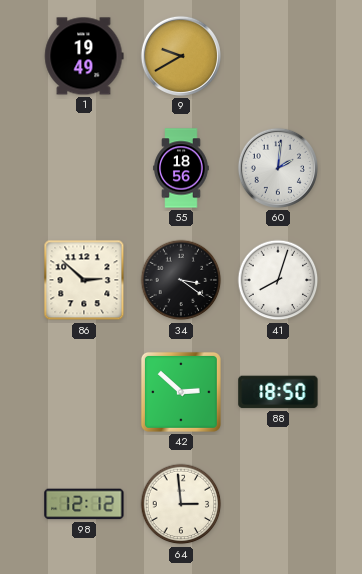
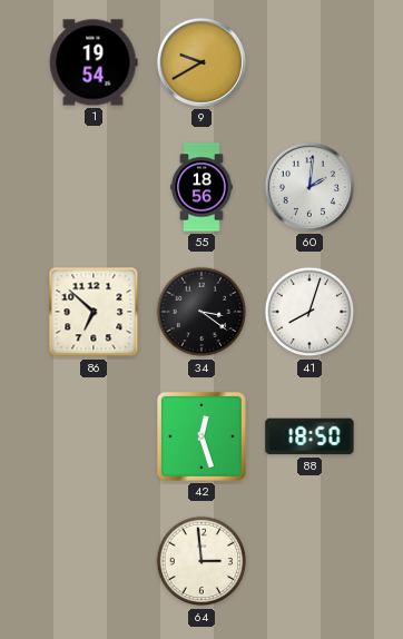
1: 19:49 -> 19:54
86: 2:52 -> 6:52
42: 2:52 -> 12:27
98: 12:12 -> none
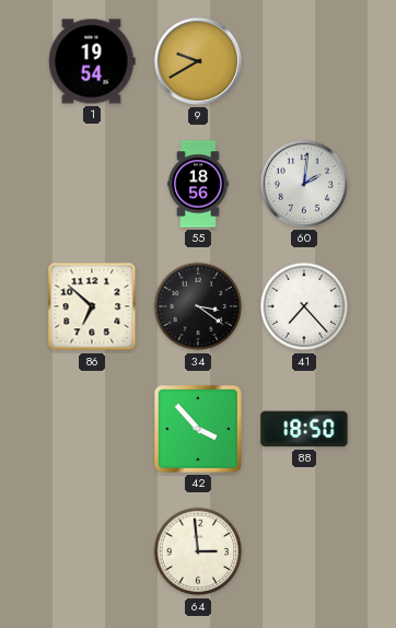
41: 8:03 -> 7:23
42: 12:27 -> 3:53
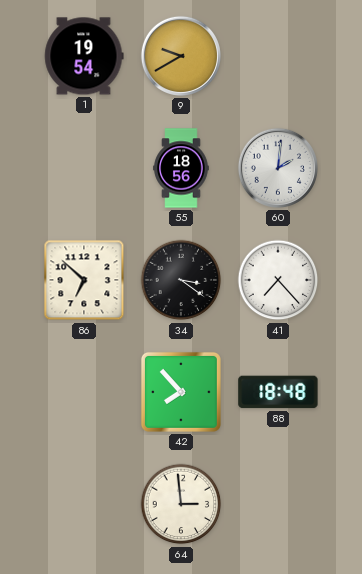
42: 3:53 -> 7:53
88: 18:50 -> 18:48
